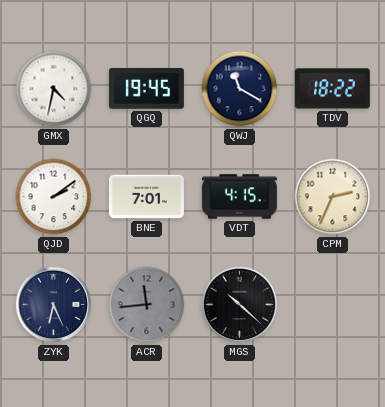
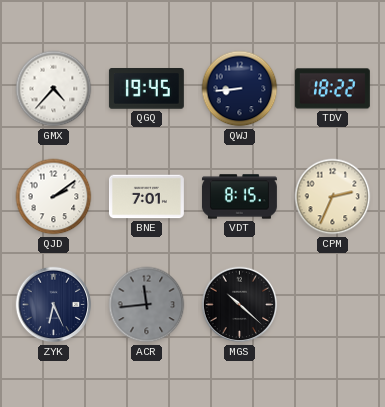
GMX: 4:32 -> 4:37
QWJ: 11:20 -> 8:44
VDT: 4:15 -> 8:15
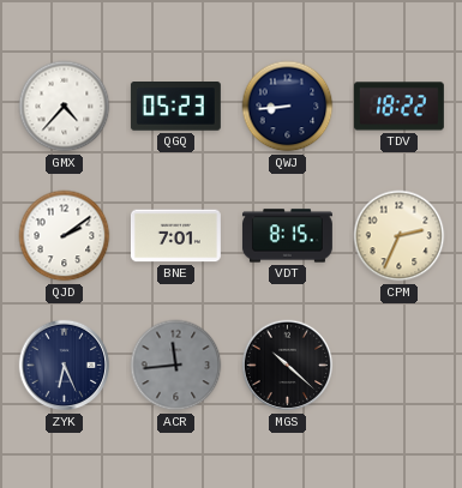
QGQ: 19:45 -> 05:23
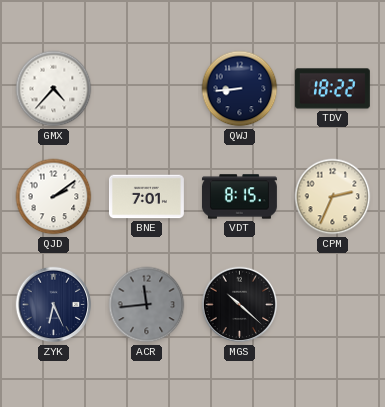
QGQ: 05:23 -> none
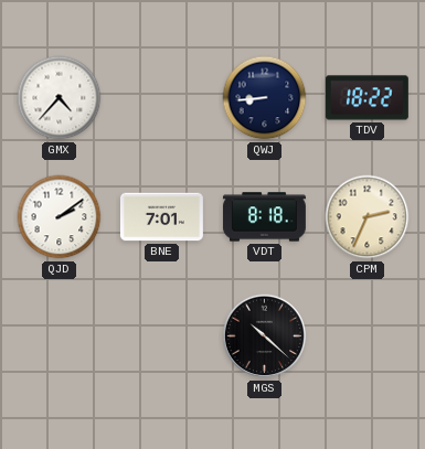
VDT: 8:15 -> 8:18
ZYK: 6:26 -> none
ACR: 11:44 -> none
